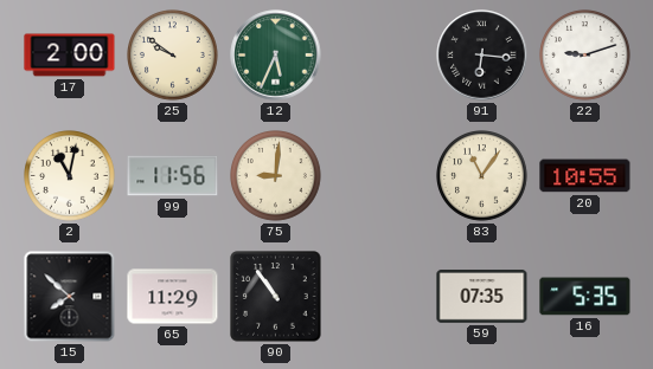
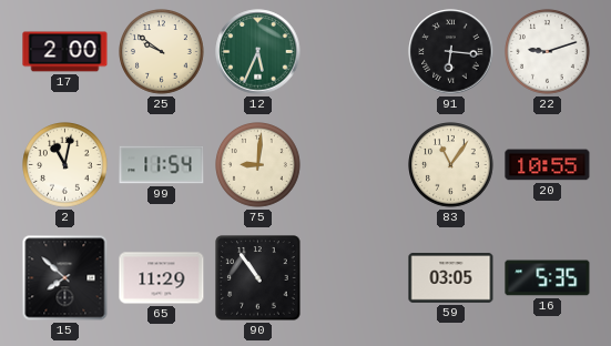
99: 11:56 -> 11:54
59: 07:35 -> 03:05
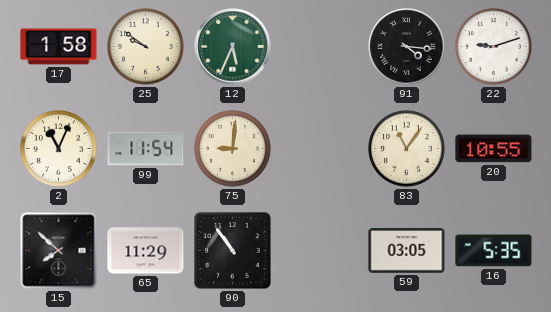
17: 2:00 -> 1:58
91: 6:16 -> 4:16
2: 11:02 -> 11:04
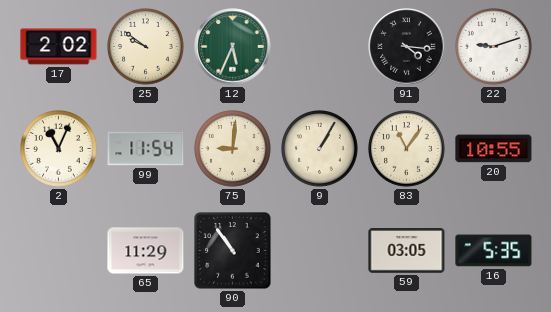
17: 1:58 -> 2:02
9: none -> 1:05
15: 7:52 -> none
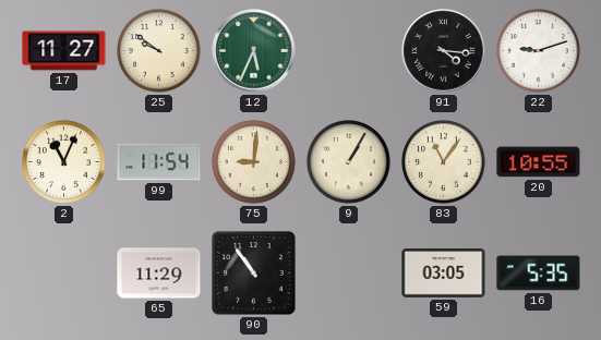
17: 2:02 -> 11:27
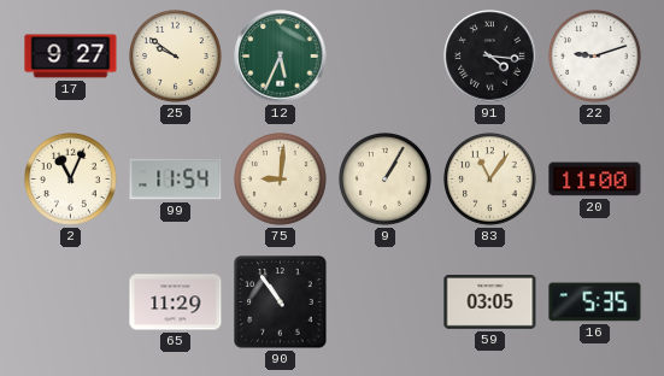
17: 11:27 -> 9:27
20: 10:55 -> 11:00
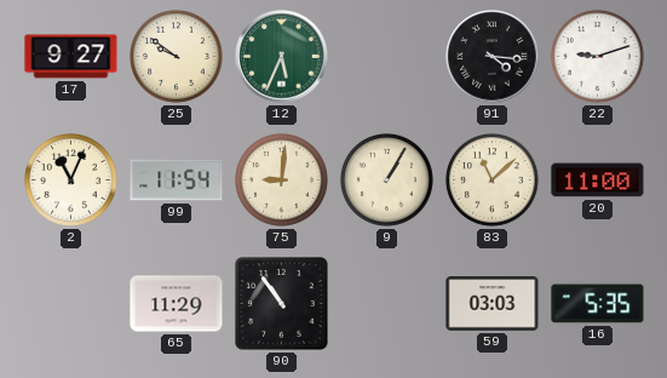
83: 11:06 -> 11:08
59: 03:05 -> 03:03
